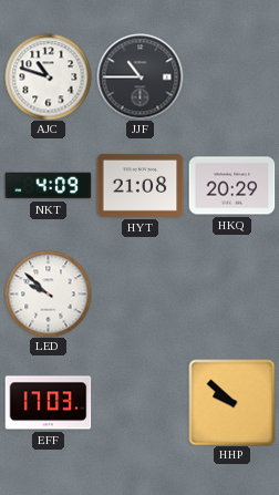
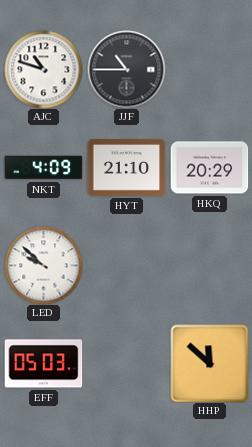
HYT: 21:08 -> 21:10
EFF: 17:03 -> 05:03
HHP: 9:52 -> 11:52
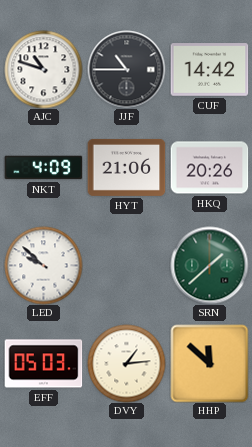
CUF: none -> 14:42
HYT: 21:10 -> 21:06
HKQ: 20:29 -> 20:26
SRN: none -> 1:38
DVY: none -> 1:14
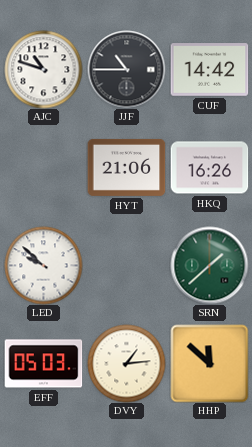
NKT: 4:09 -> none
HKQ: 20:26 -> 16:26
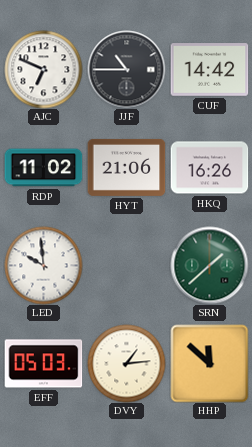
AJC: 10:48 -> 6:49
RDP: none -> 11:02
LED: 9:52 -> 9:59
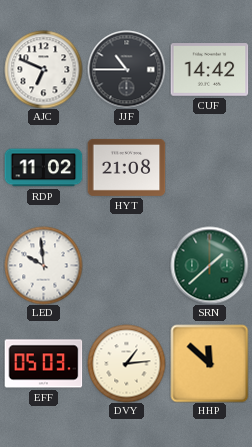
HYT: 21:06 -> 21:08
HKQ: 16:26 -> none
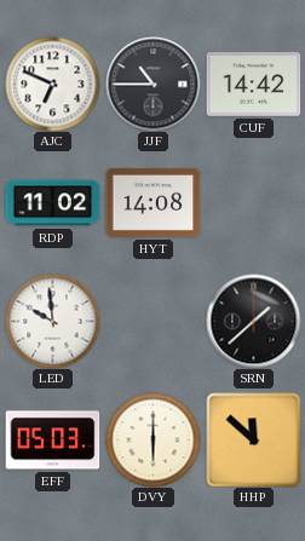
HYT: 21:08 -> 14:08
SRN dial: green -> black
DVY: 1:14 -> 6:00
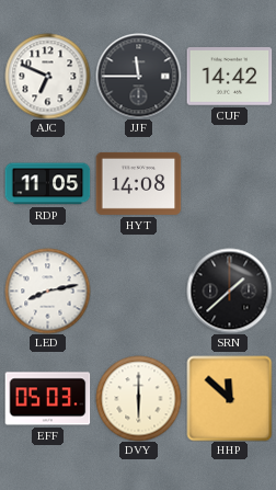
JJF: 10:45 -> 11:45
RDP: 11:02 -> 11:05
LED: 9:59 -> 8:13
